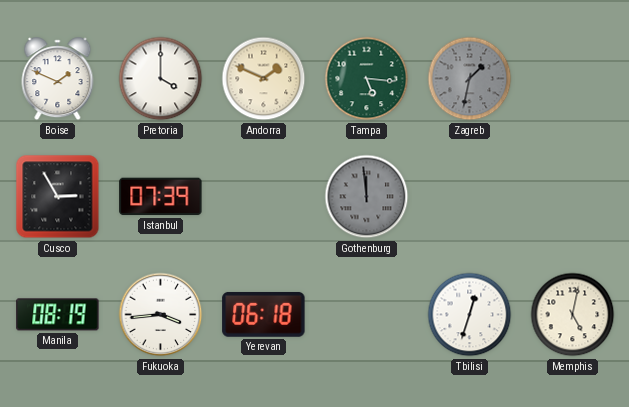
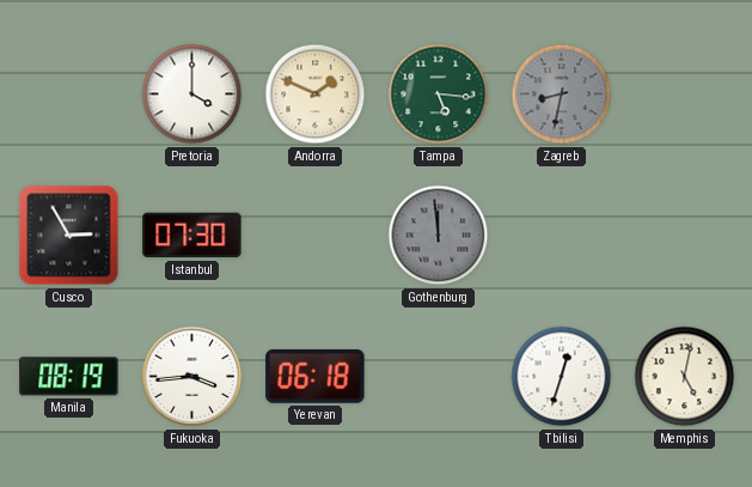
Boise: 1:49 -> none
Zagreb: 1:32 -> 8:32
Istanbul: 07:39 -> 07:30
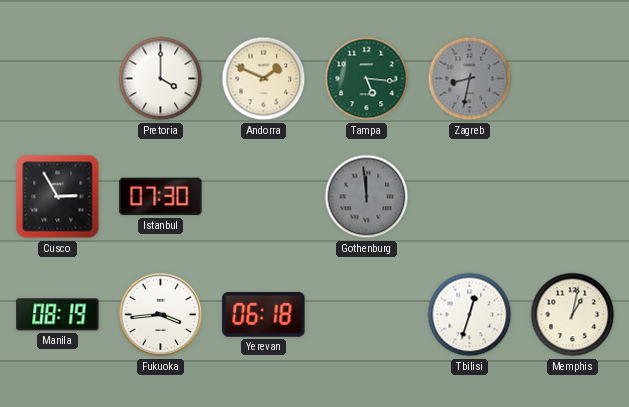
Memphis: 5:02 -> 1:02
